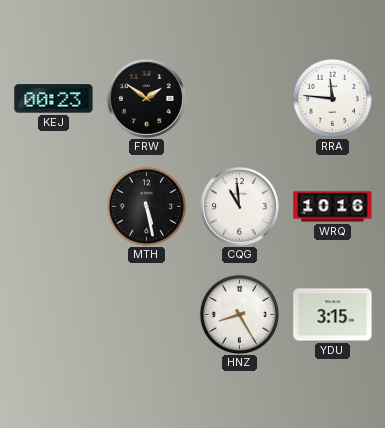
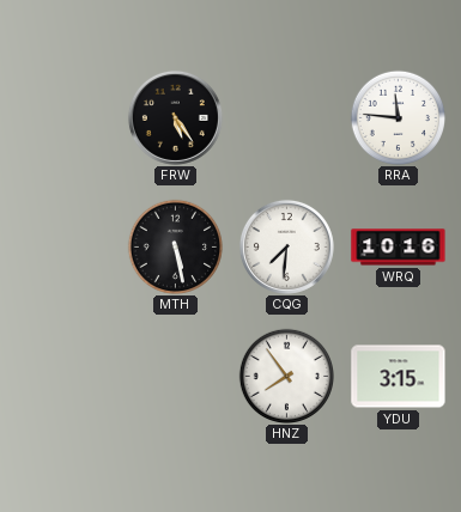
KEJ: 00:23 -> none
FRW: 1:51 -> 5:24
CQG: 10:59 -> 7:31
HNZ: 8:25 -> 7:54
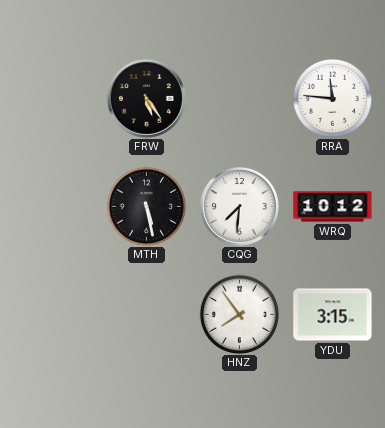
WRQ: 10:16 -> 10:12
